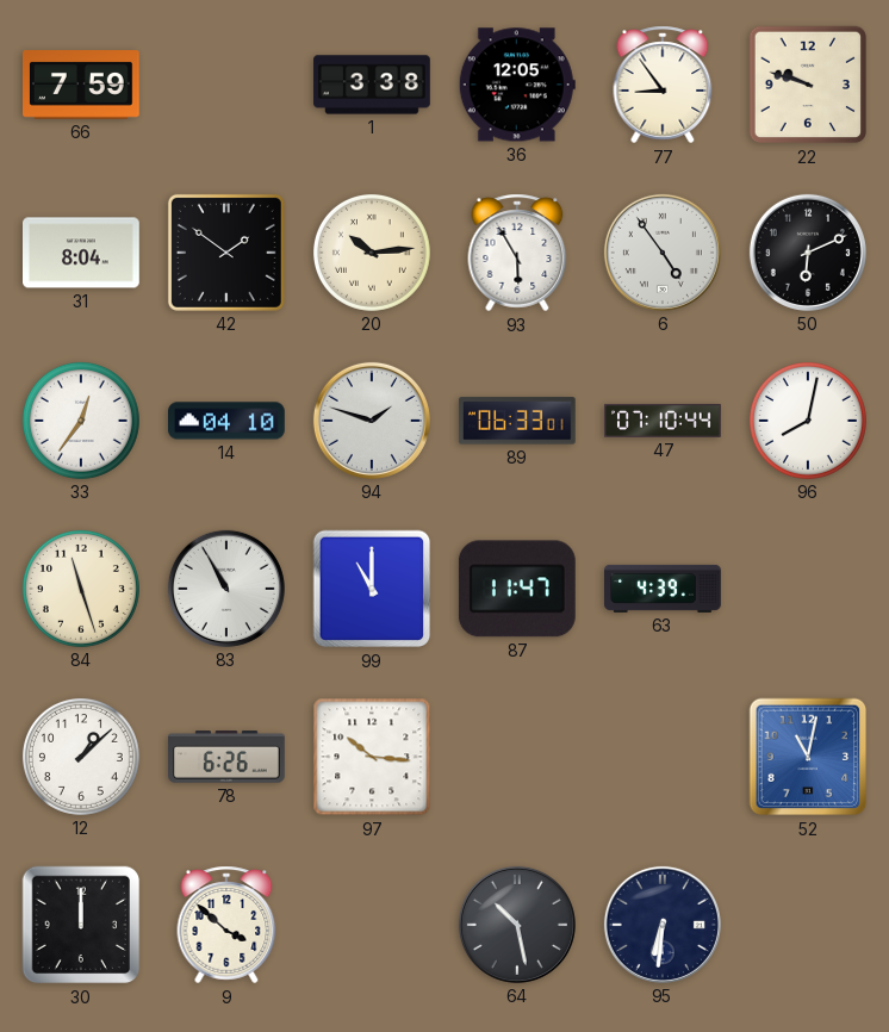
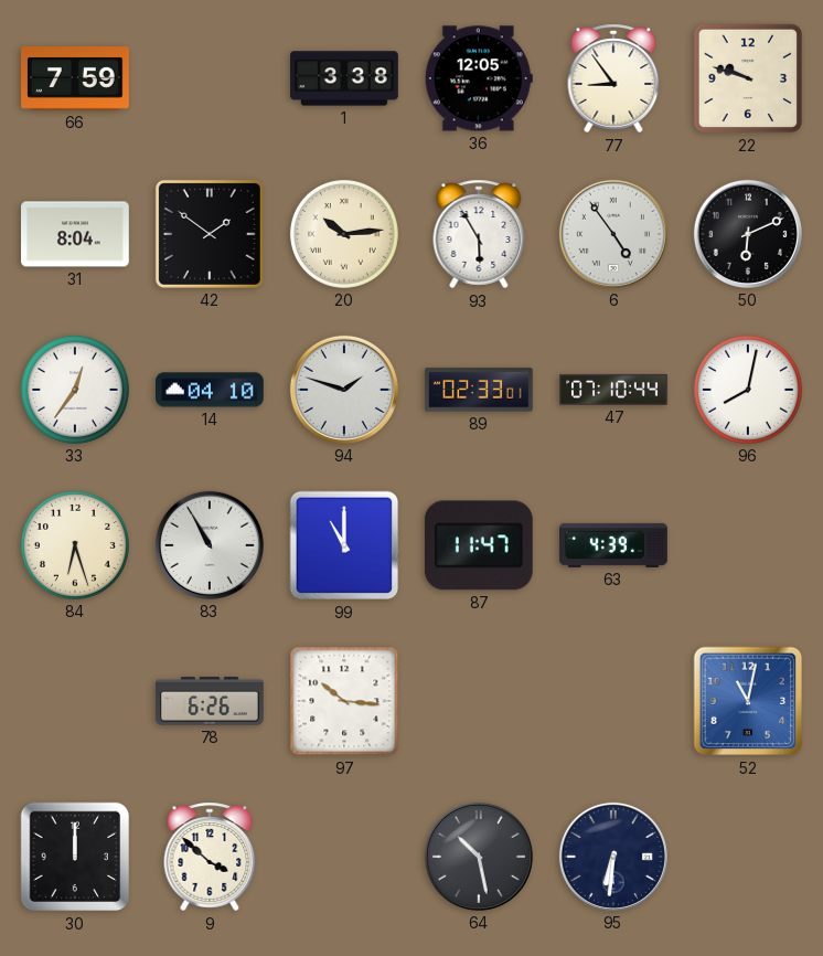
89: 06:33 -> 02:33
84: 11:27 -> 6:27
12: 1:08 -> none
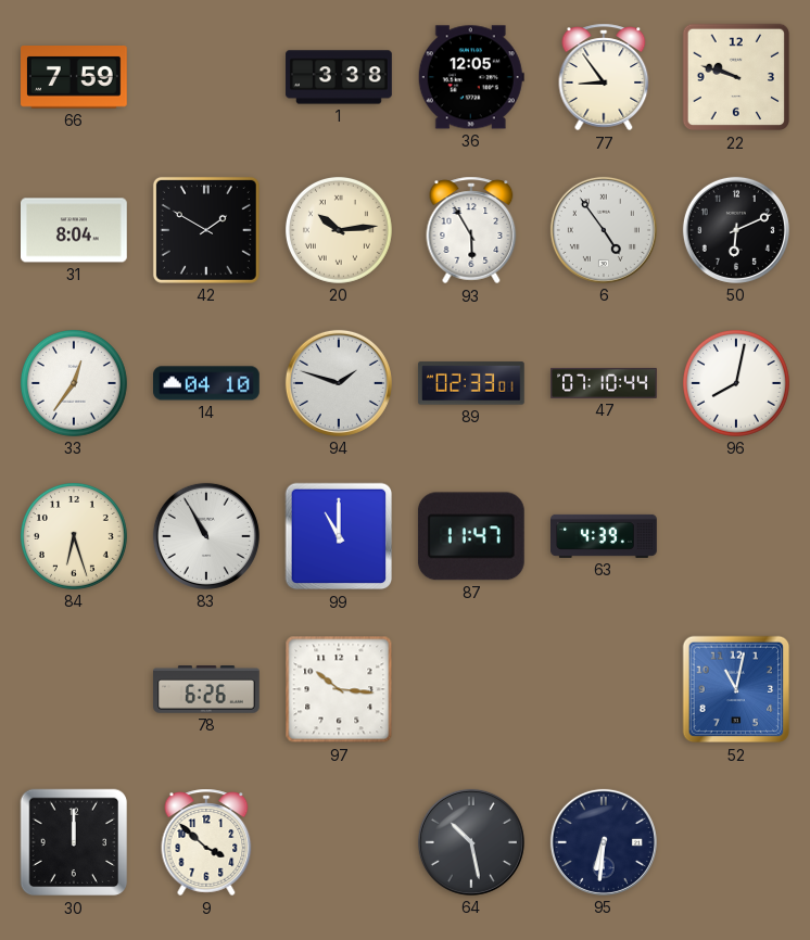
42: 1:51 -> 1:50
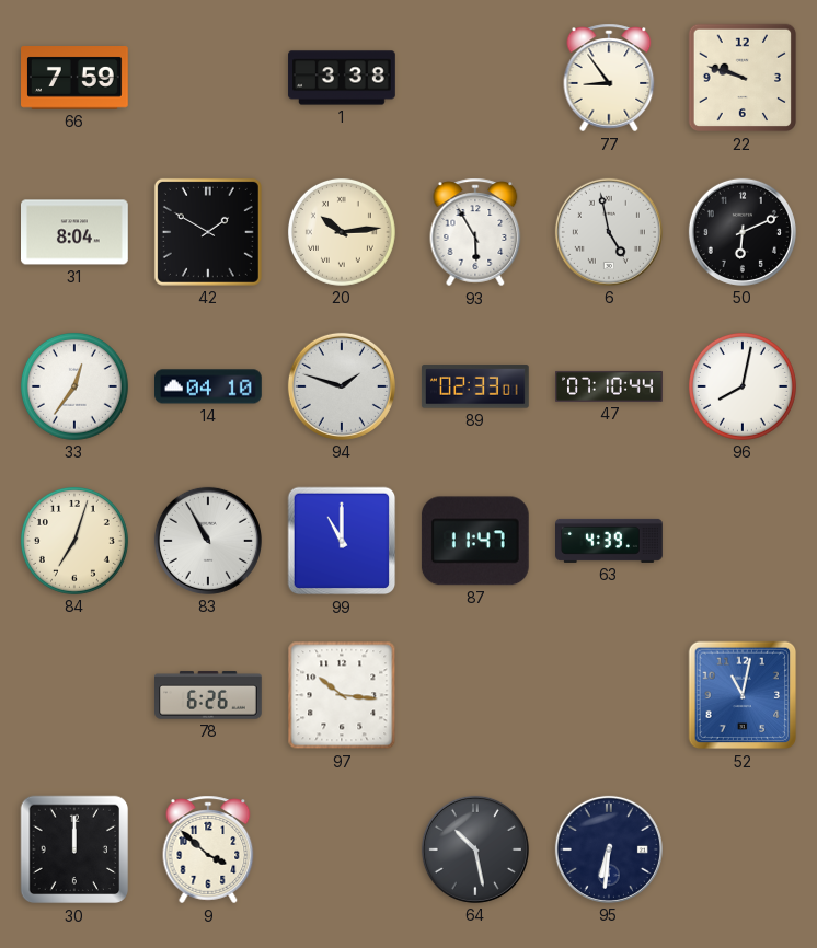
36: 12:05 -> none
6: 4:54 -> 4:58
84: 6:27 -> 7:03
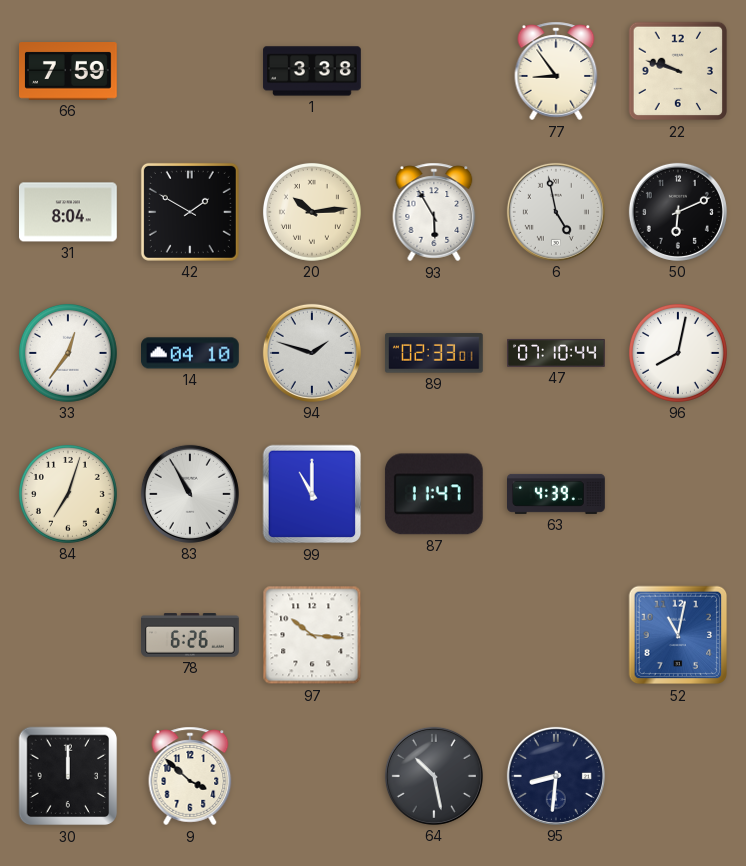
95: 6:31 -> 8:31
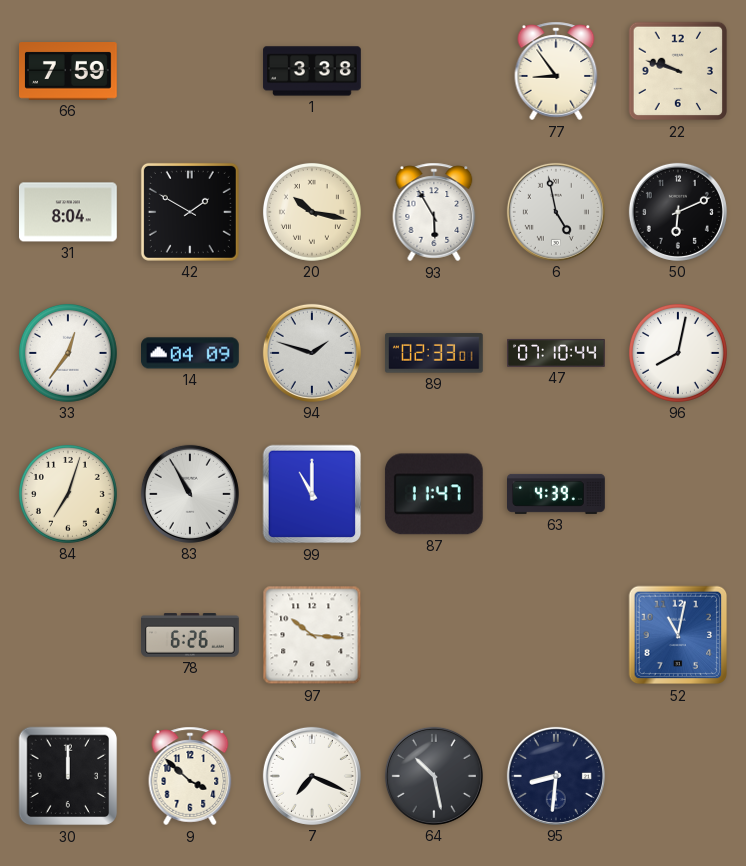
20: 10:14 -> 10:17
14: 04:10 -> 04:09
7: none -> 7:19
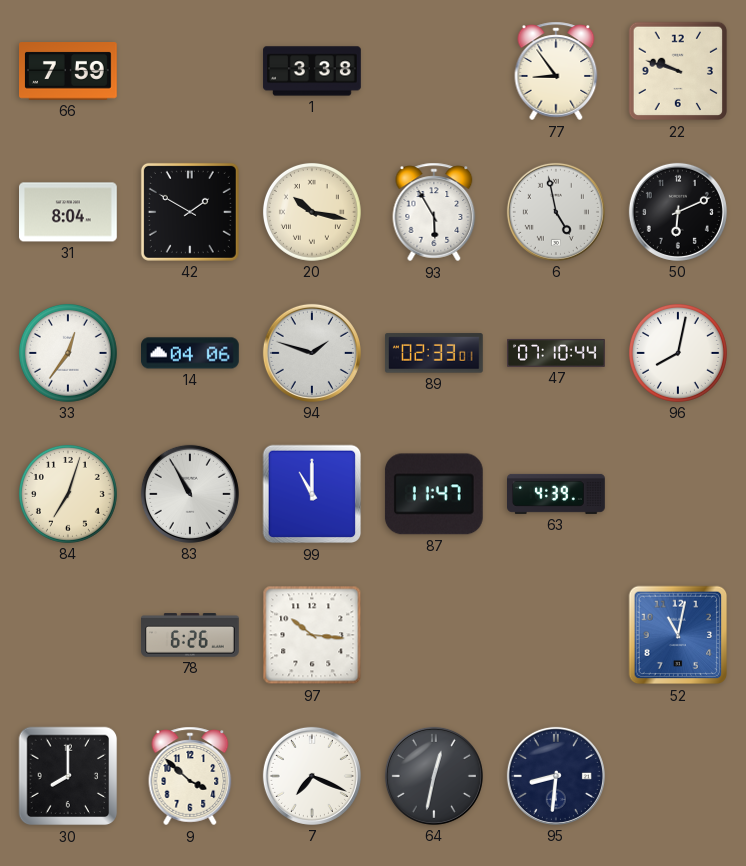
14: 04:09 -> 04:06
30: 12:00 -> 8:00
64: 10:28 -> 12:32
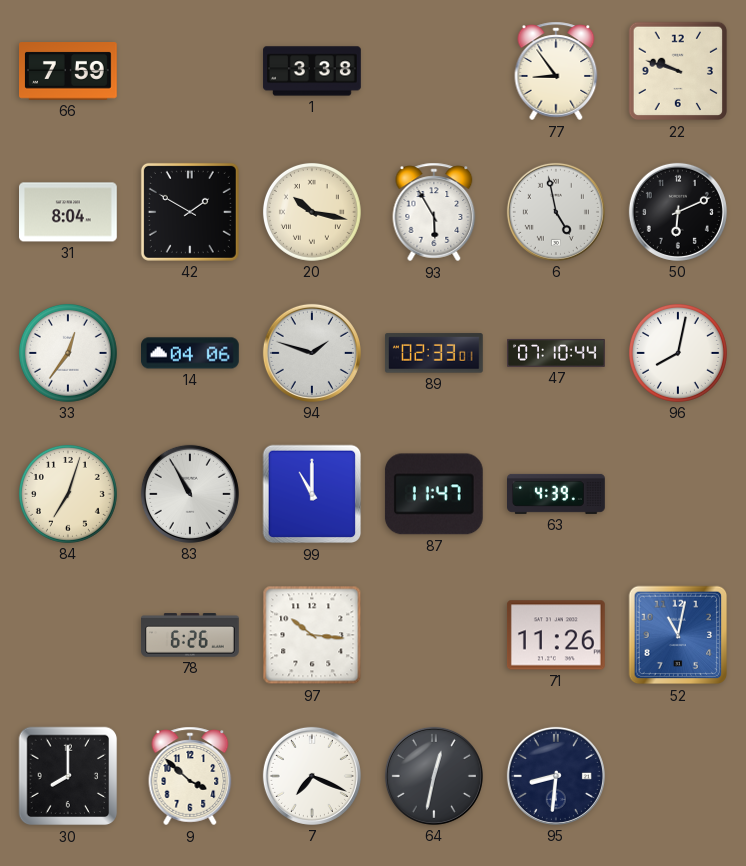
71: none -> 11:26
